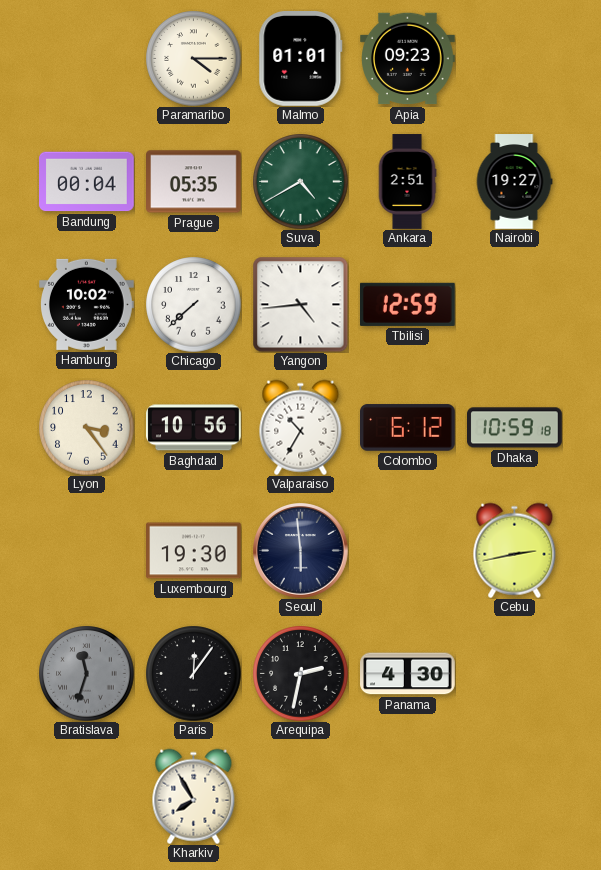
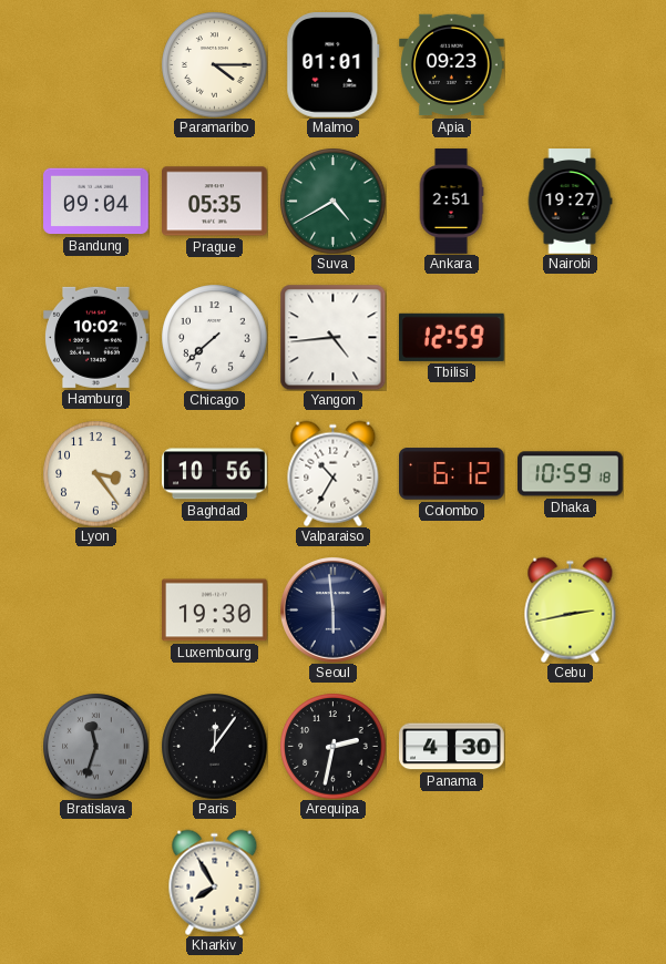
Bandung: 00:04 -> 09:04
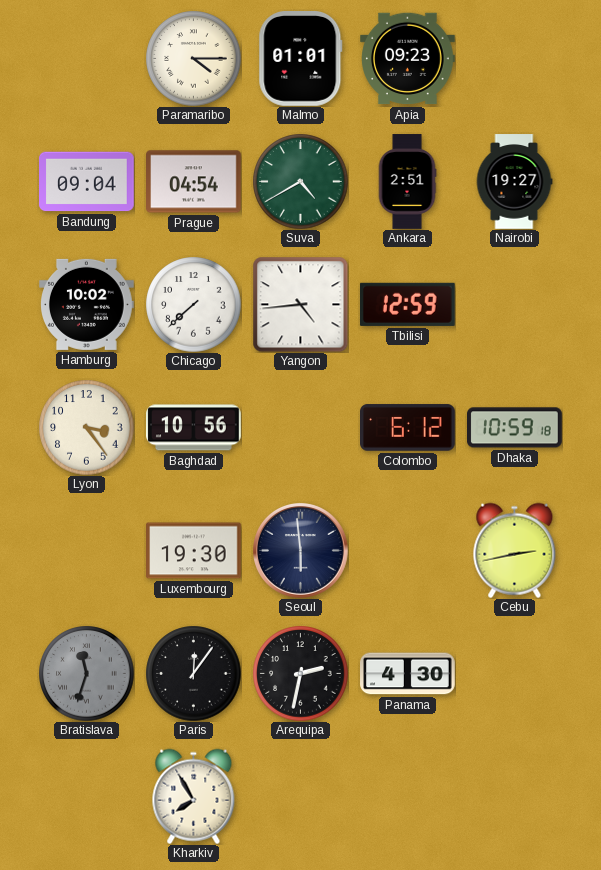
Prague: 05:35 -> 04:54
Valparaiso: 10:35 -> none
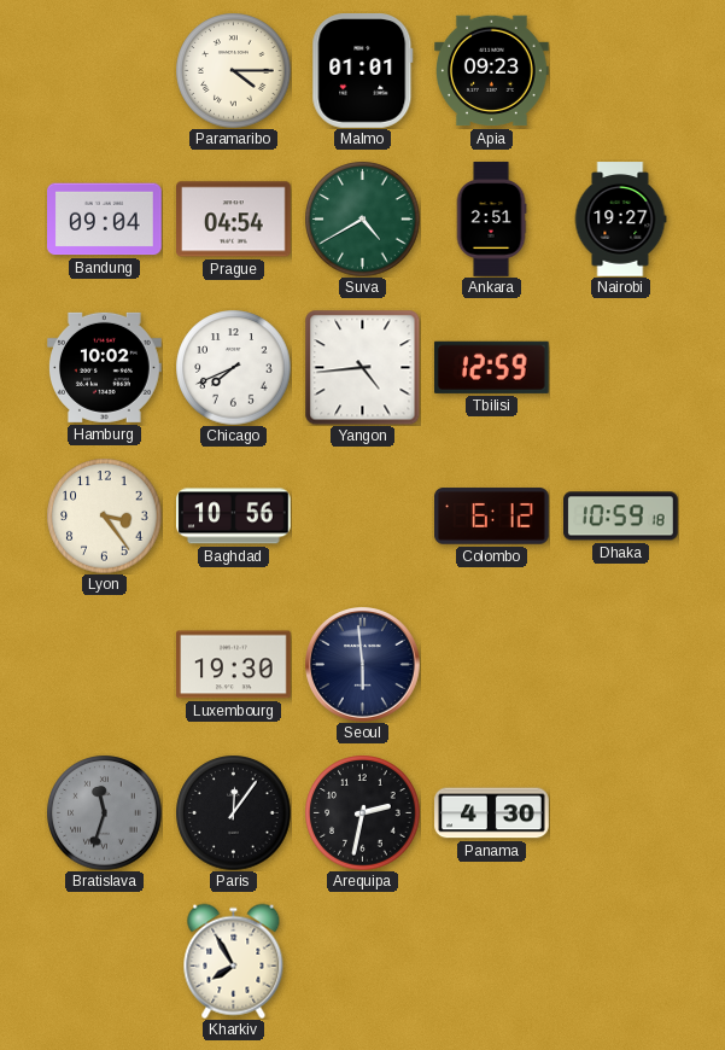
Chicago: 7:38 -> 7:41
Cebu: 2:43 -> none
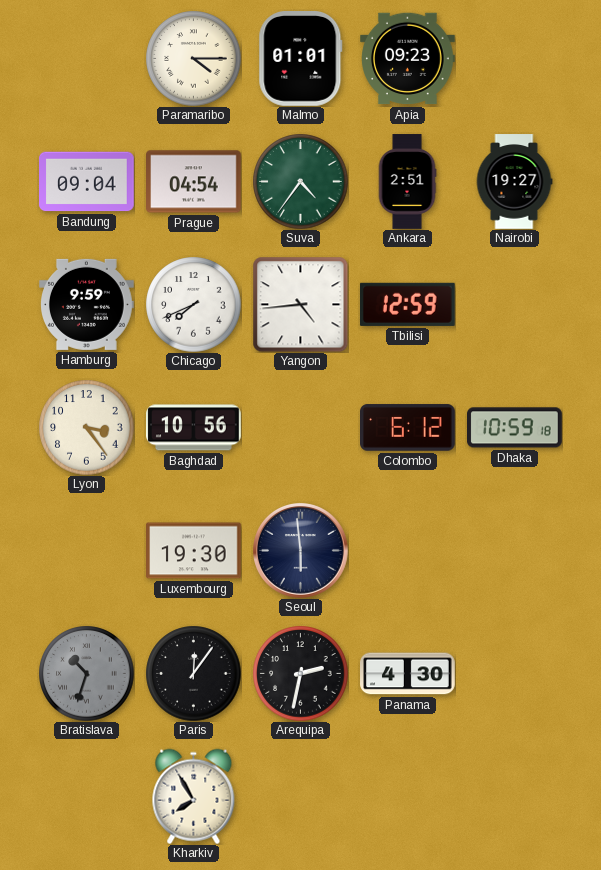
Suva: 4:40 -> 4:36
Hamburg: 10:02 -> 9:59
Bratislava: 11:33 -> 10:33
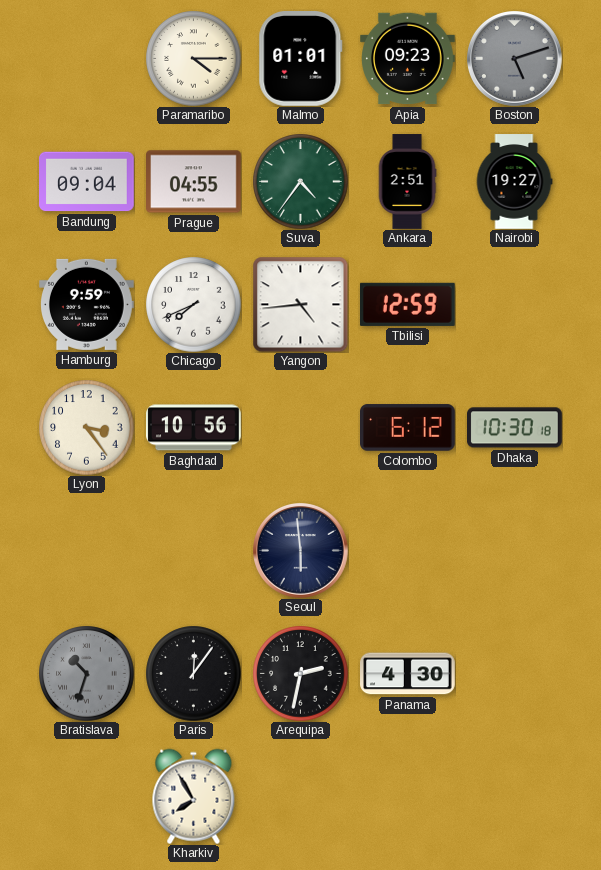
Boston: none -> 5:12
Prague: 04:54 -> 04:55
Dhaka: 10:59 -> 10:30
Luxembourg: 19:30 -> none
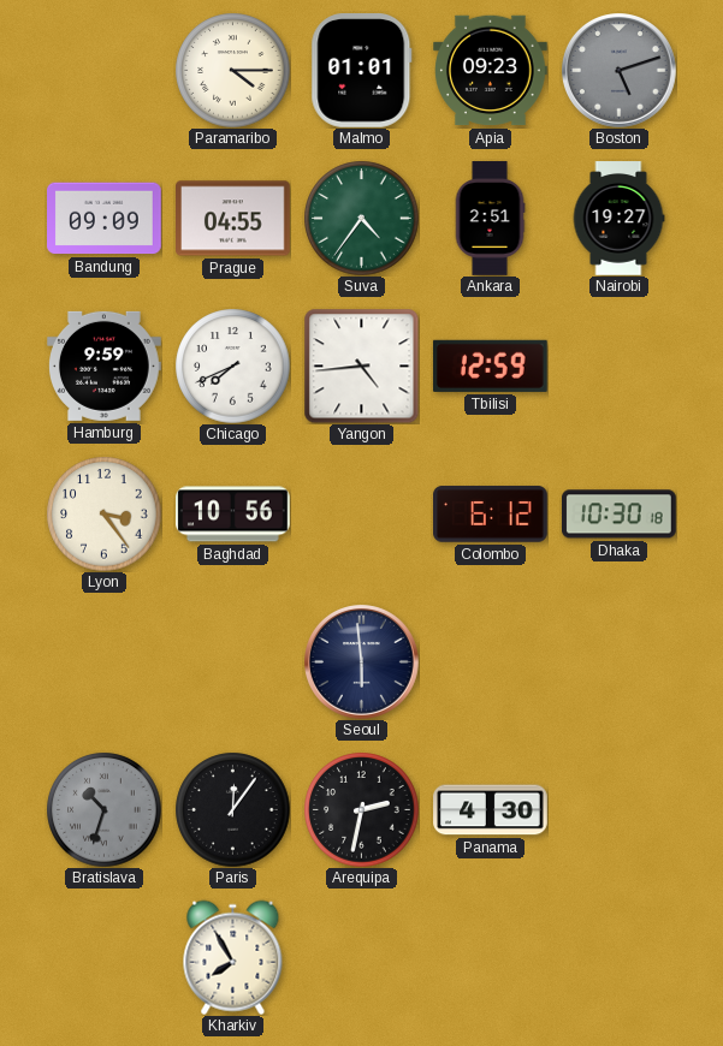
Bandung: 09:04 -> 09:09
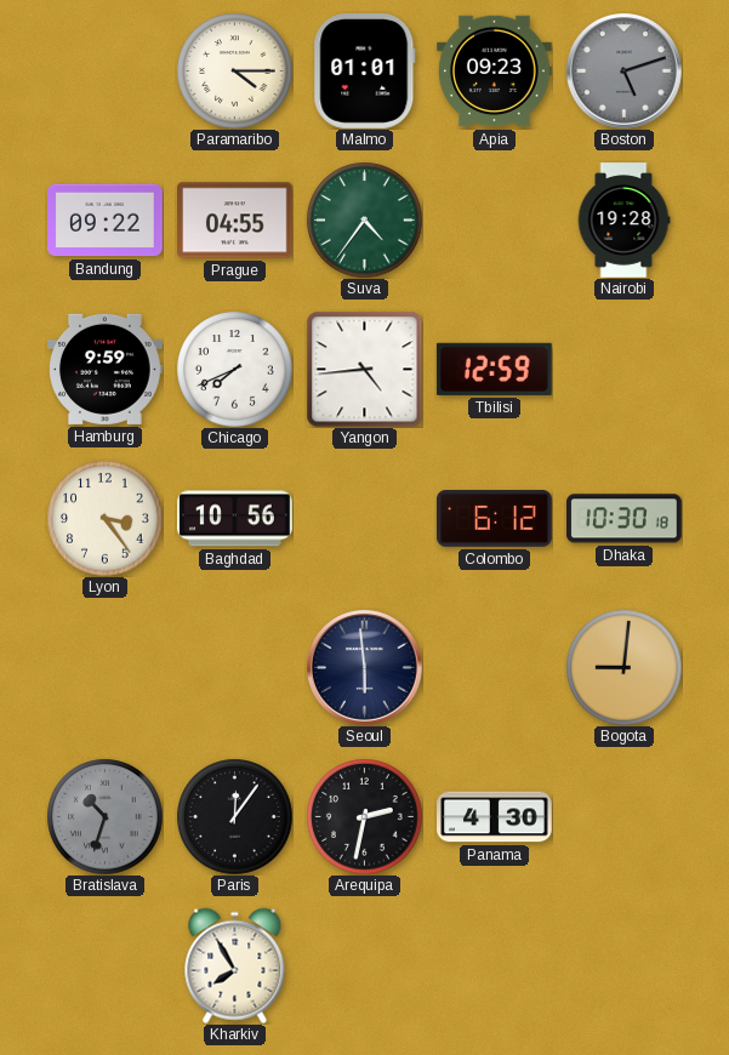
Bandung: 09:09 -> 09:22
Ankara: 2:51 -> none
Nairobi: 19:27 -> 19:28
Bogota: none -> 9:01
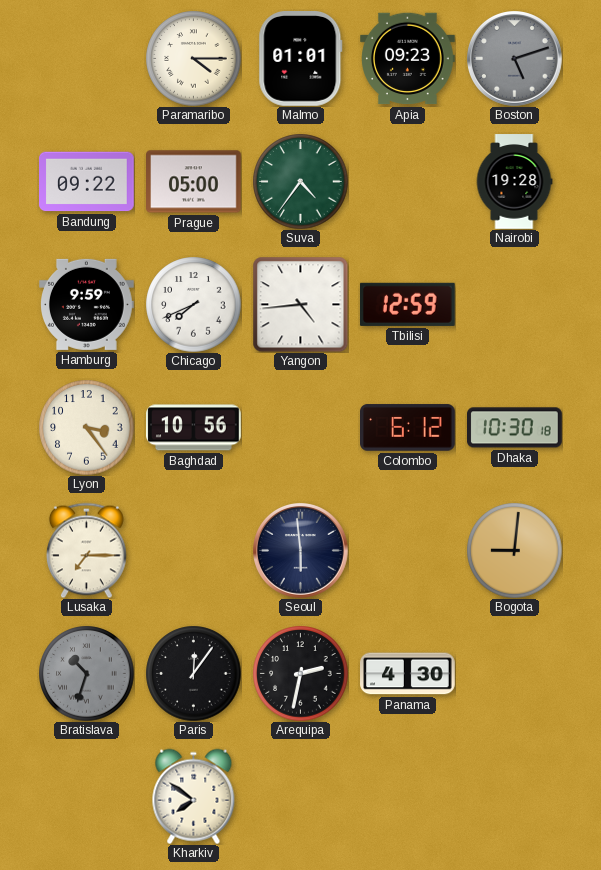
Prague: 04:55 -> 05:00
Lusaka: none -> 7:15
Kharkiv: 7:55 -> 7:51
